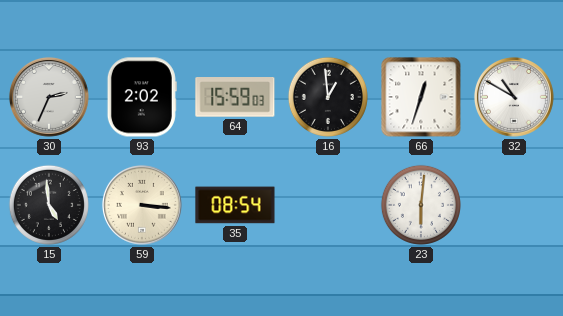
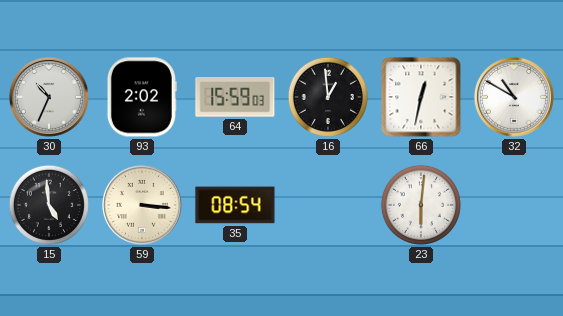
30: 2:34 -> 10:34
66: 12:33 -> 12:32
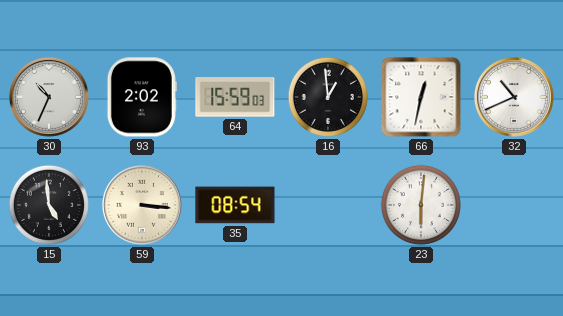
32: 10:50 -> 10:41
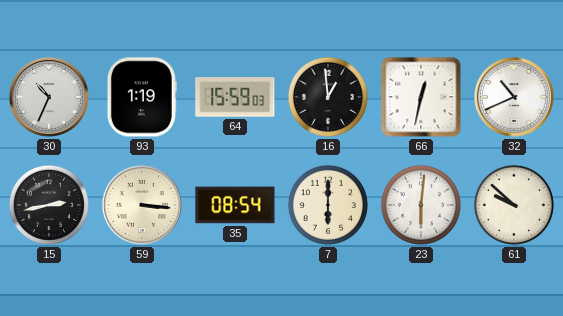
93: 2:02 -> 1:19
15: 4:59 -> 2:43
7: none -> 6:00
61: none -> 9:52
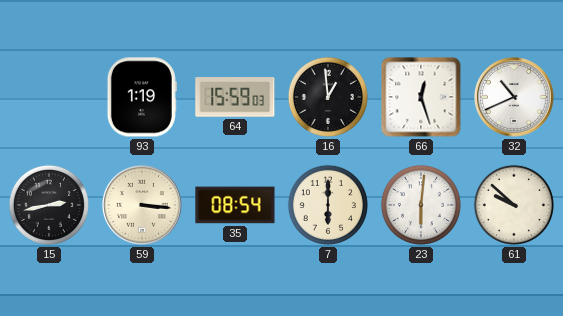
30: 10:34 -> none
66: 12:32 -> 12:27
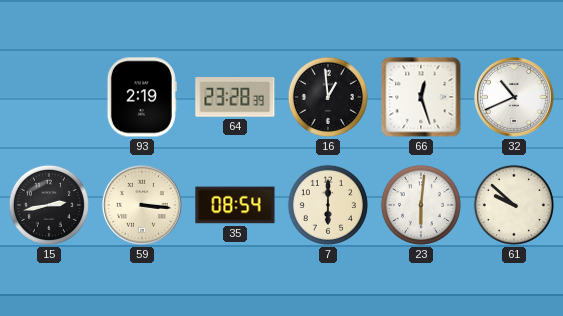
93: 1:19 -> 2:19
64: 15:59 -> 23:28
